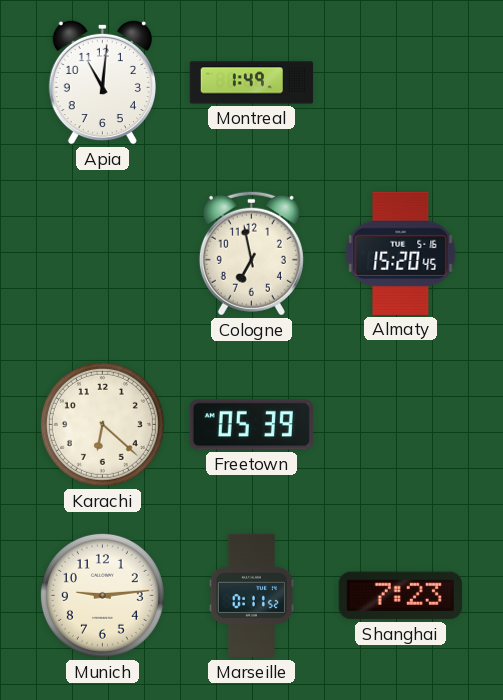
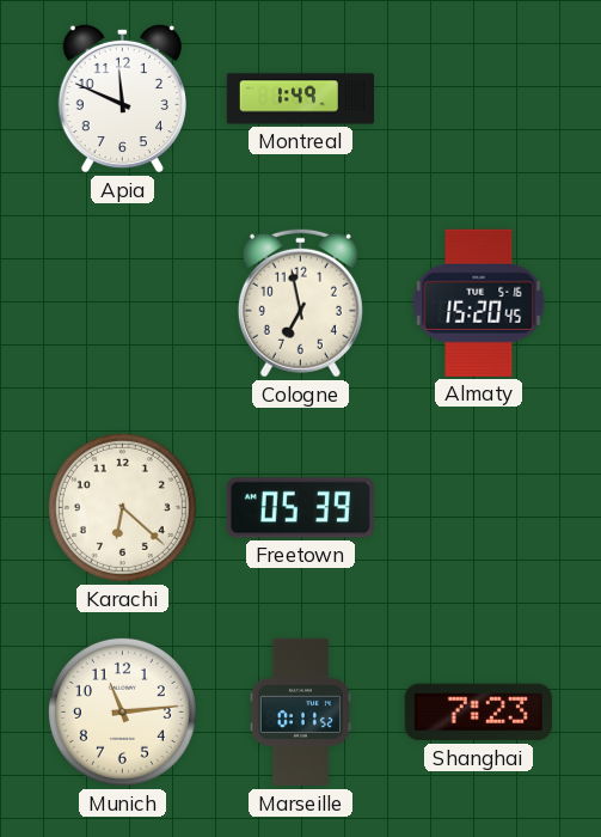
Apia: 11:01 -> 11:49
Munich: 9:14 -> 11:14
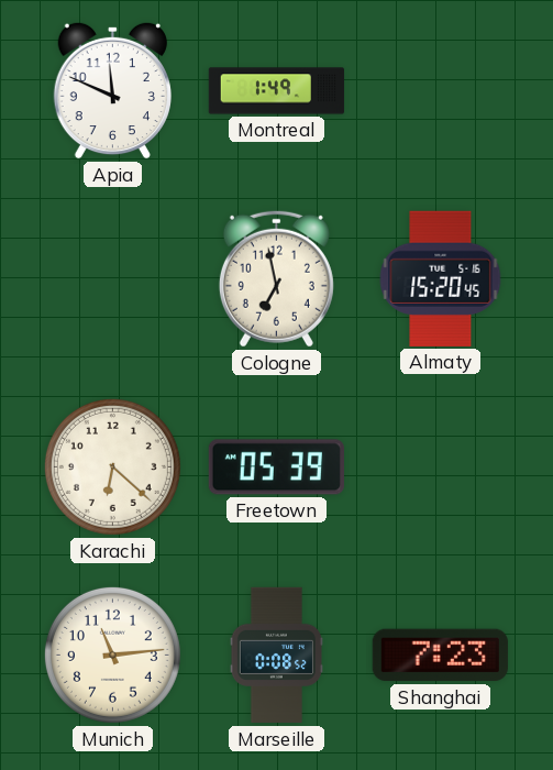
Marseille: 0:11 -> 0:08
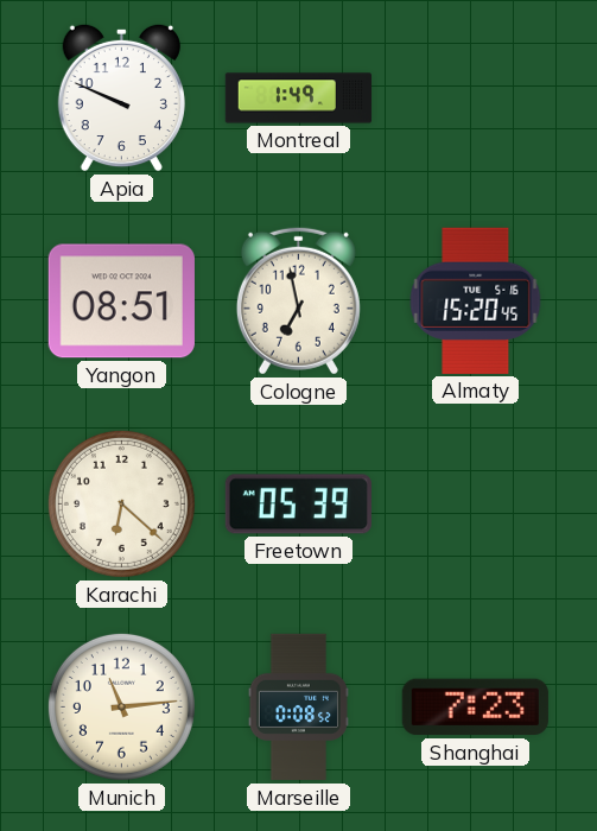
Apia: 11:49 -> 9:49
Yangon: none -> 08:51
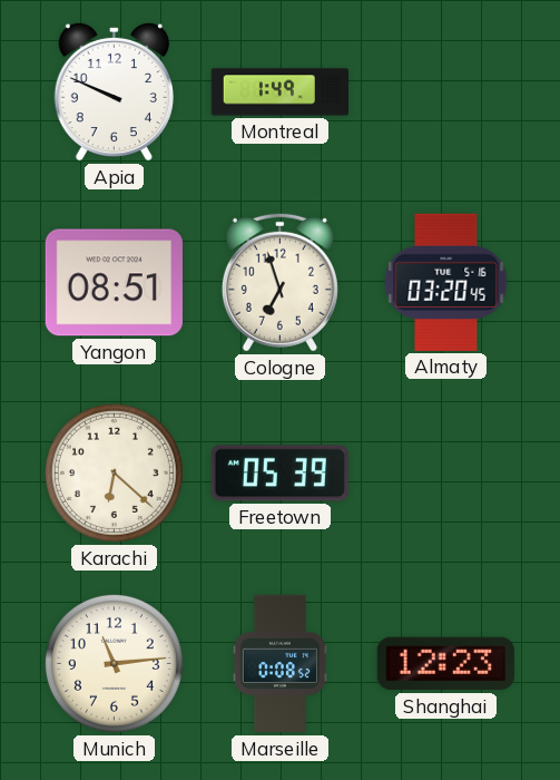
Cologne: 6:58 -> 6:57
Almaty: 15:20 -> 03:20
Shanghai: 7:23 -> 12:23
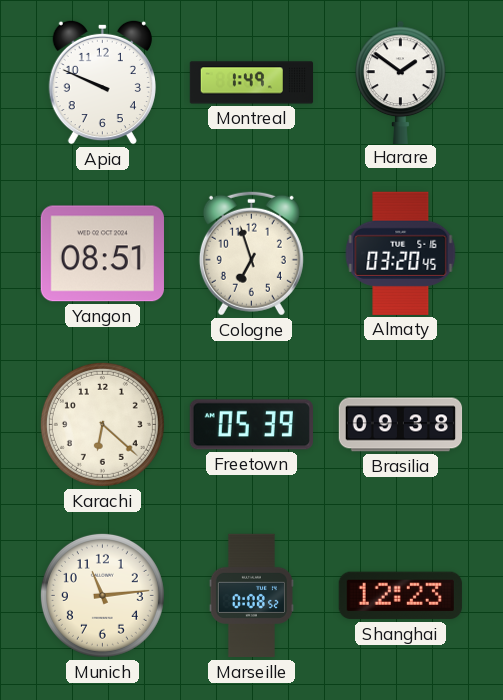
Harare: none -> 1:51
Brasilia: none -> 09:38
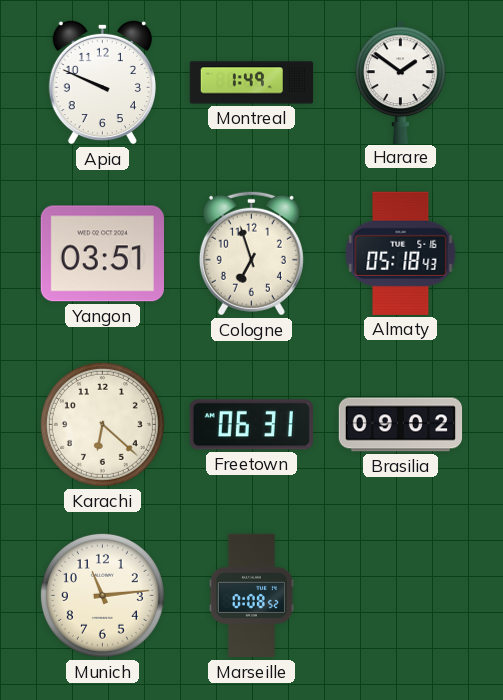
Yangon: 08:51 -> 03:51
Almaty: 03:20 -> 05:18
Freetown: 05:39 -> 06:31
Brasilia: 09:38 -> 09:02
Shanghai: 12:23 -> none
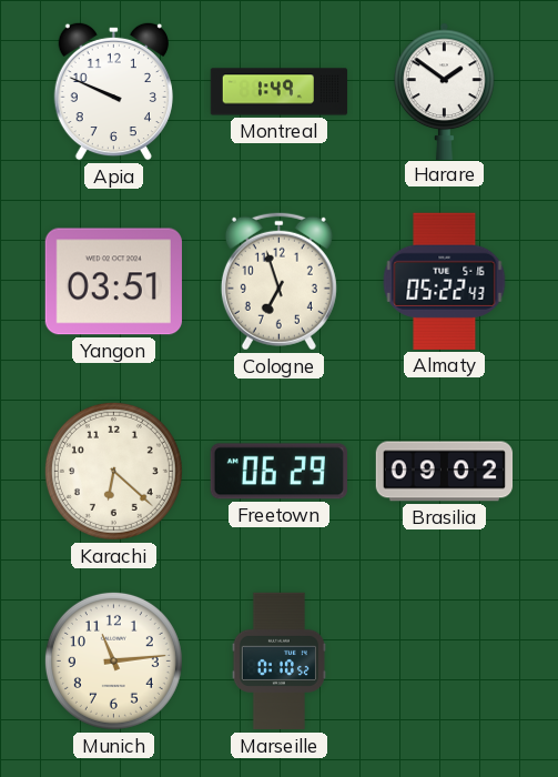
Almaty: 05:18 -> 05:22
Freetown: 06:31 -> 06:29
Marseille: 0:08 -> 0:10
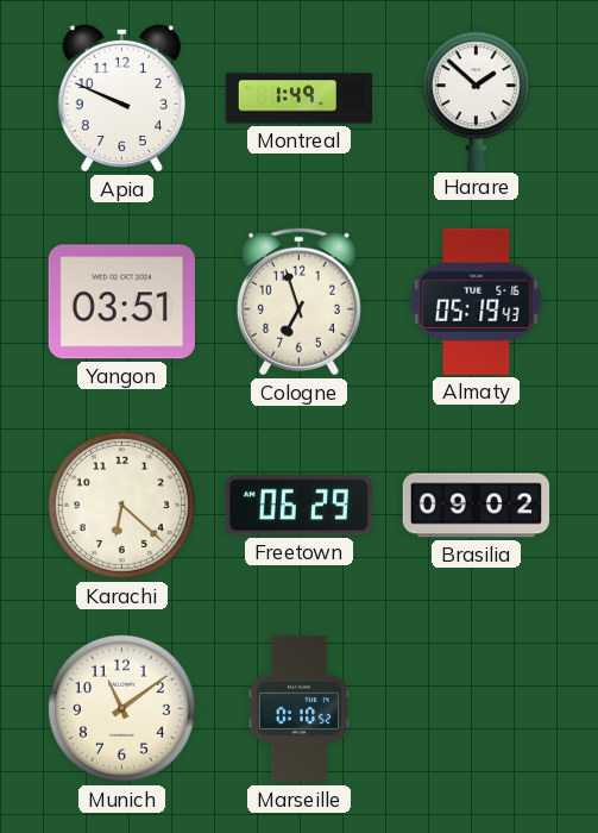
Harare: 1:51 -> 1:52
Almaty: 05:22 -> 05:19
Munich: 11:14 -> 11:09
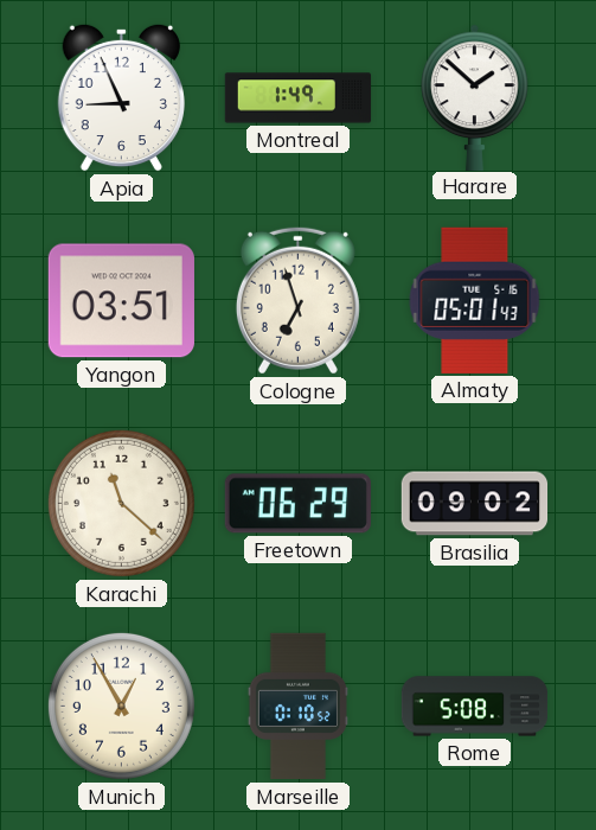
Apia: 9:49 -> 8:56
Almaty: 05:19 -> 05:01
Karachi: 6:22 -> 11:22
Munich: 11:09 -> 12:55
Rome: none -> 5:08
